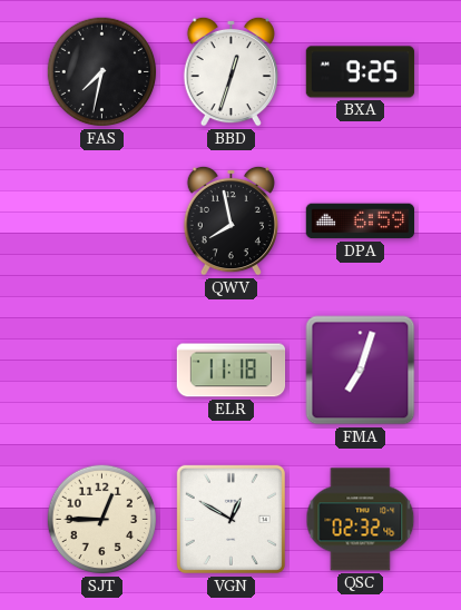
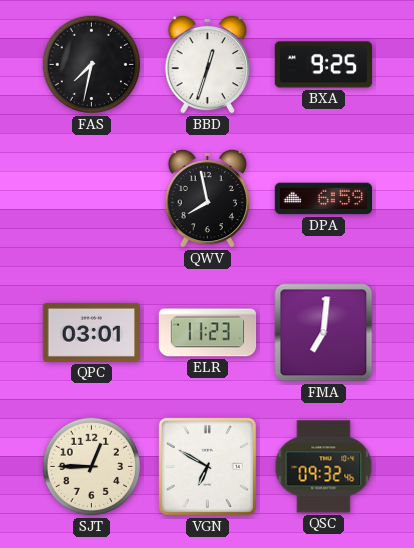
QPC: none -> 03:01
ELR: 11:18 -> 11:23
FMA: 7:03 -> 7:01
VGN: 12:50 -> 6:50
QSC: 02:32 -> 09:32
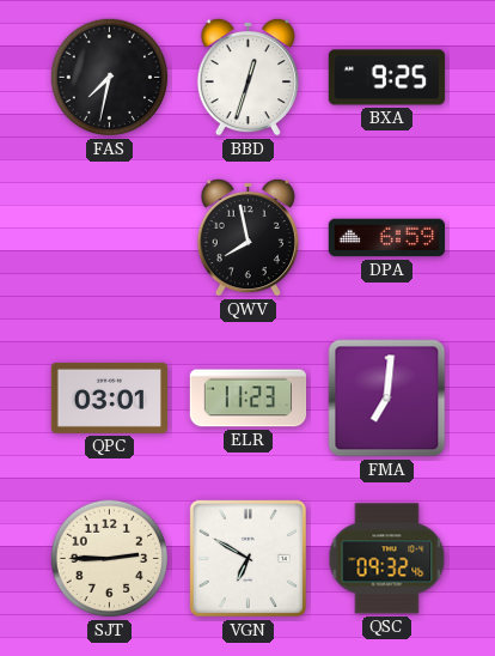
SJT: 12:45 -> 2:45
